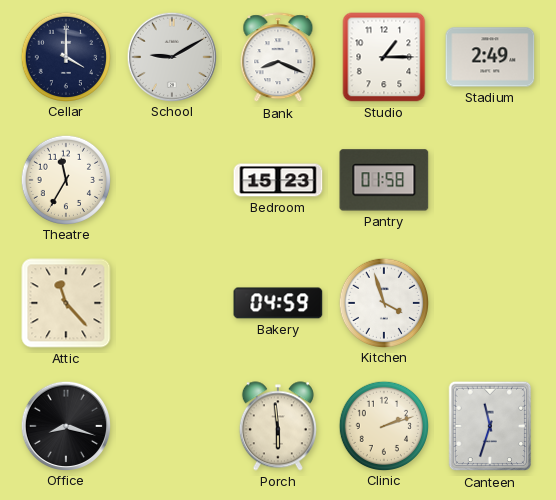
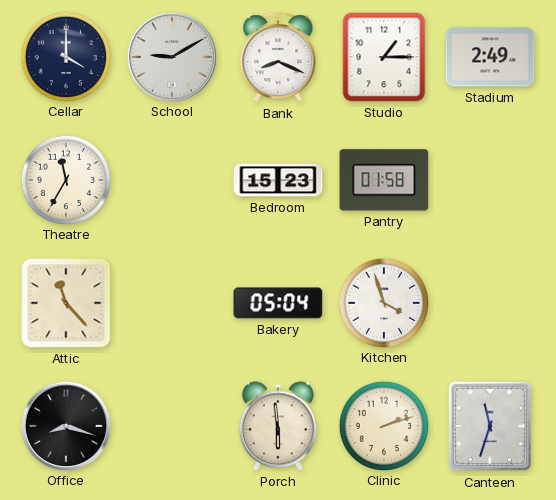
Bakery: 04:59 -> 05:04
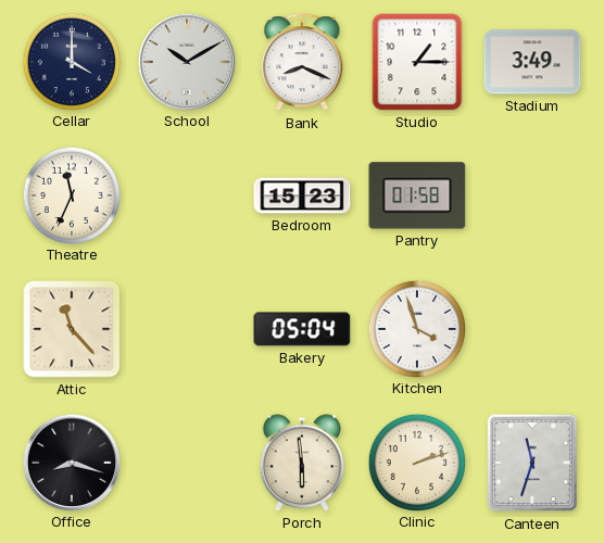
School: 9:10 -> 10:10
Stadium: 2:49 -> 3:49
Theatre: 11:35 -> 11:34
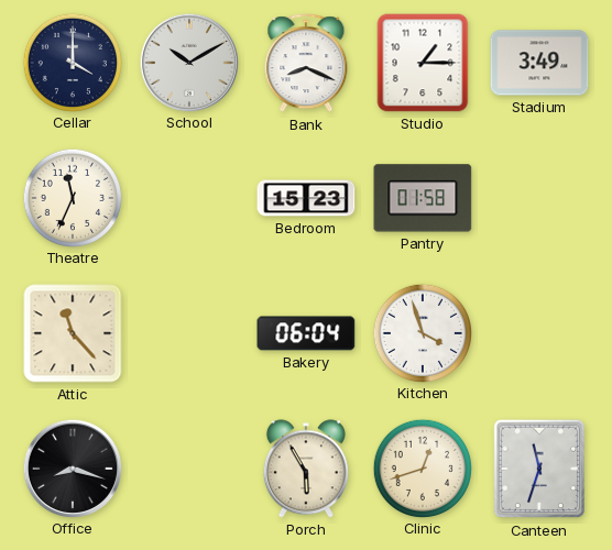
Bakery: 05:04 -> 06:04
Porch: 5:59 -> 5:55
Clinic: 2:12 -> 12:42
